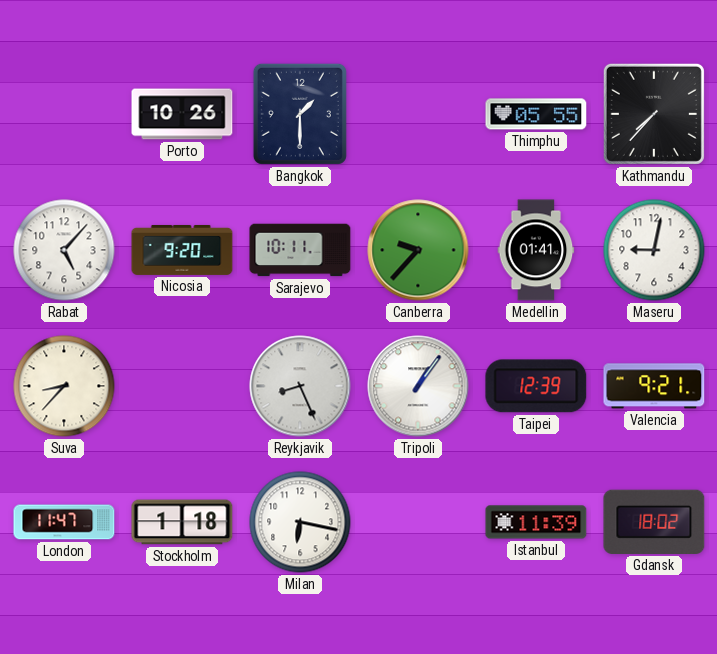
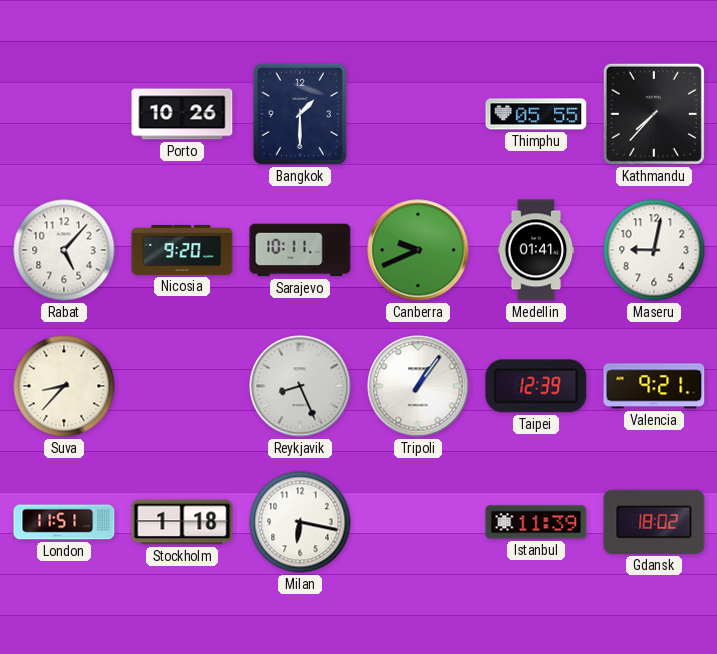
Canberra: 9:37 -> 9:41
London: 11:47 -> 11:51
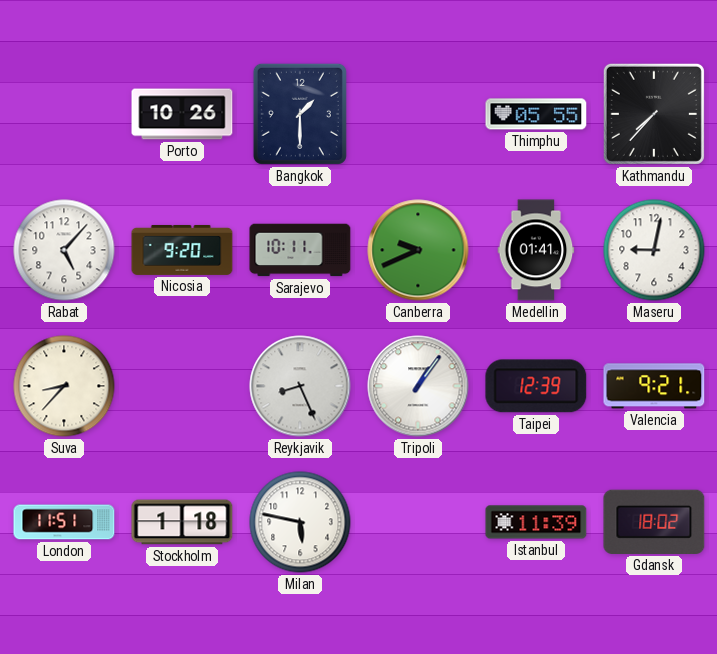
Milan: 6:17 -> 5:47
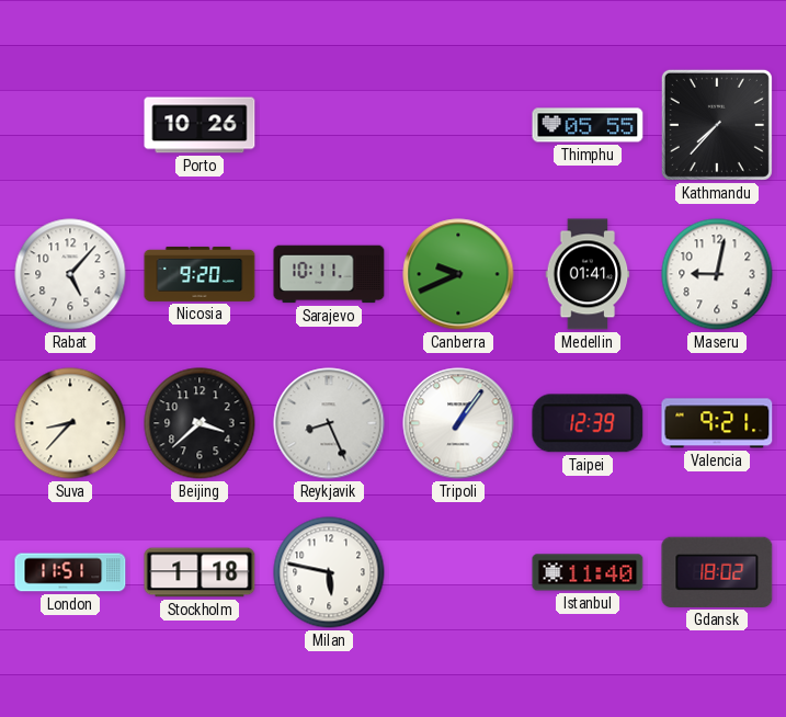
Bangkok: 1:30 -> none
Beijing: none -> 3:38
Istanbul: 11:39 -> 11:40
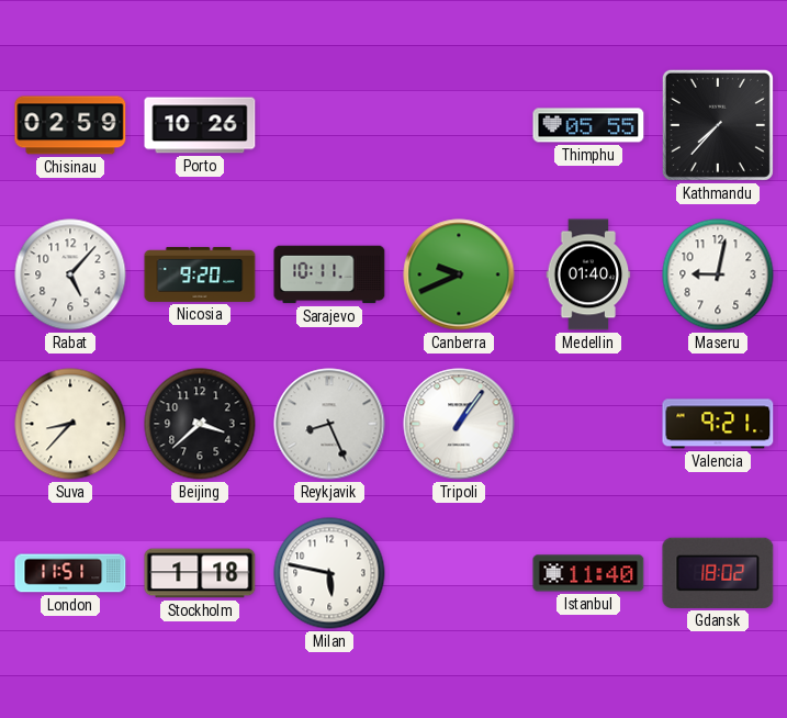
Chisinau: none -> 02:59
Medellin: 01:41 -> 01:40
Taipei: 12:39 -> none
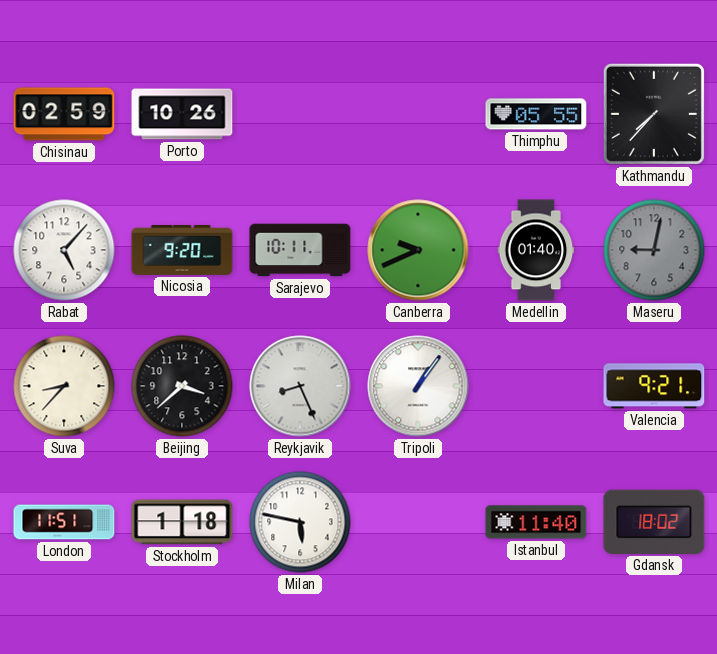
Maseru dial: white -> grey
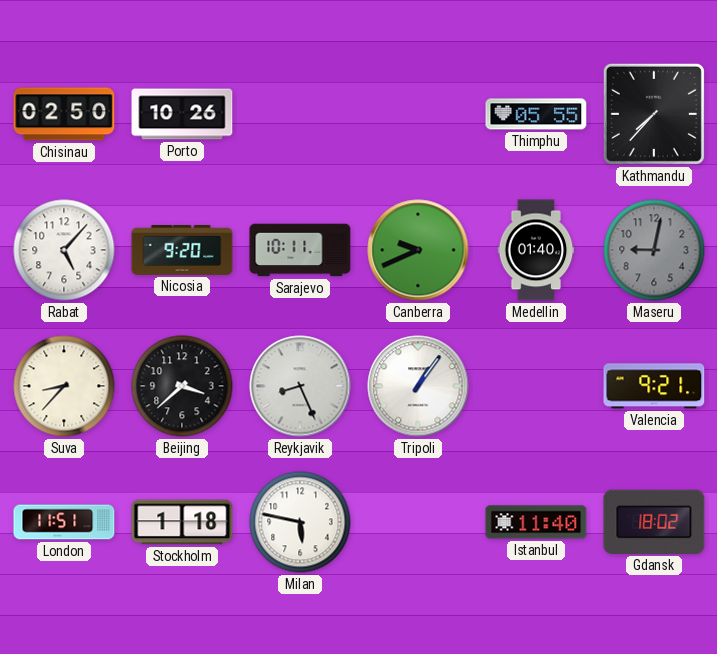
Chisinau: 02:59 -> 02:50
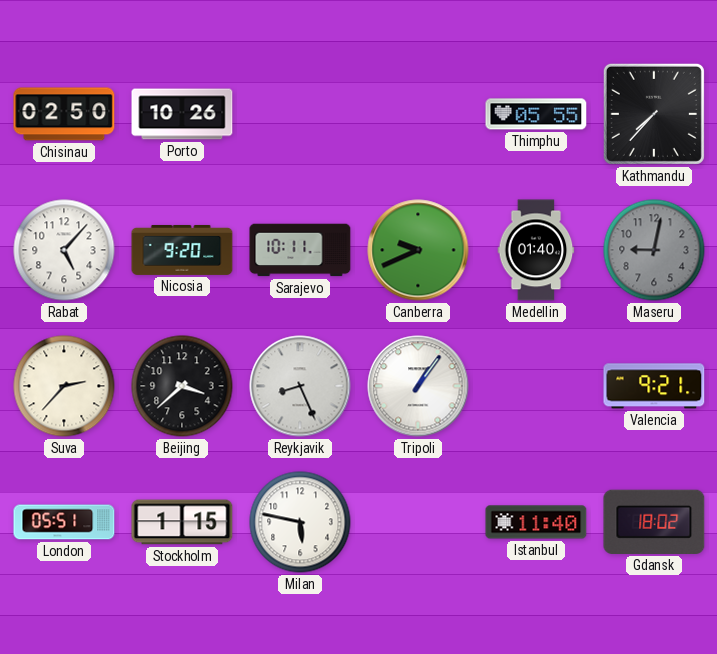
Suva: 8:37 -> 2:37
London: 11:51 -> 05:51
Stockholm: 1:18 -> 1:15
